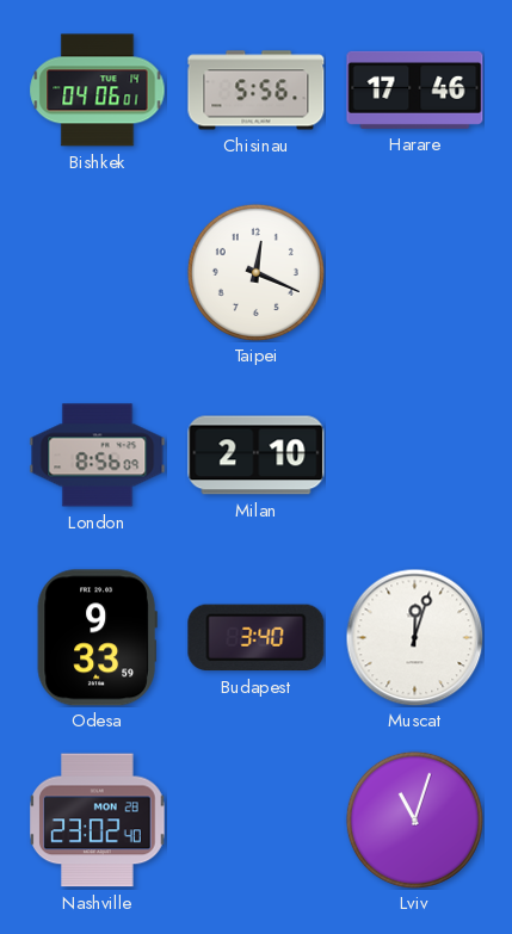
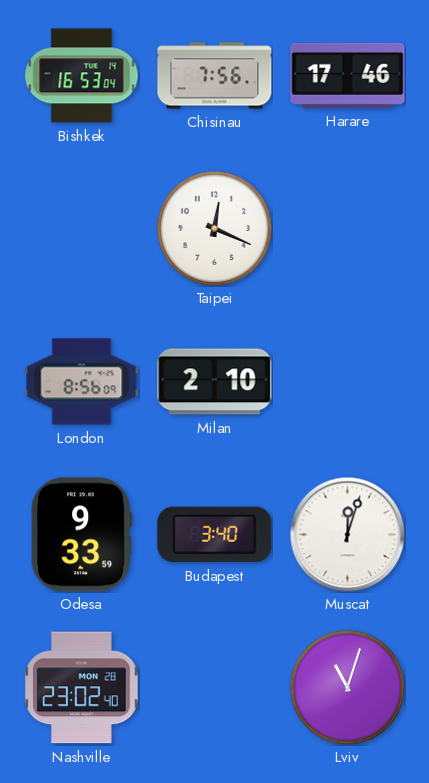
Bishkek: 04:06 -> 16:53
Chisinau: 5:56 -> 7:56
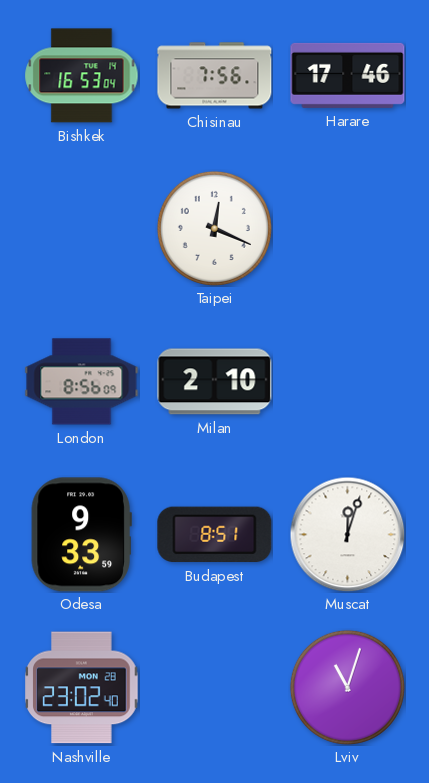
Budapest: 3:40 -> 8:51
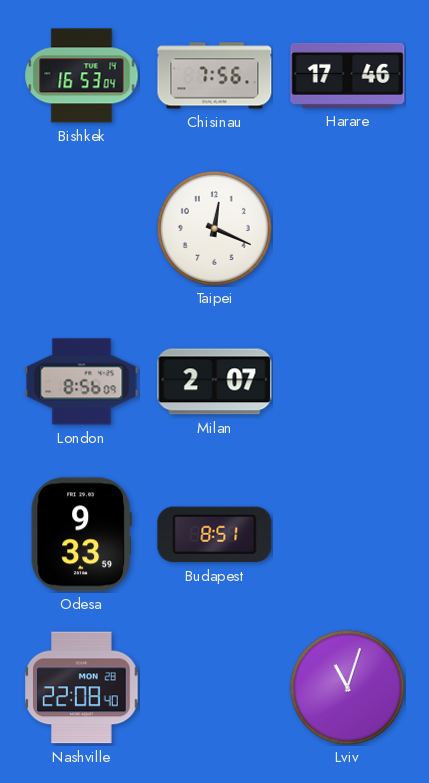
Milan: 2:10 -> 2:07
Muscat: 12:03 -> none
Nashville: 23:02 -> 22:08
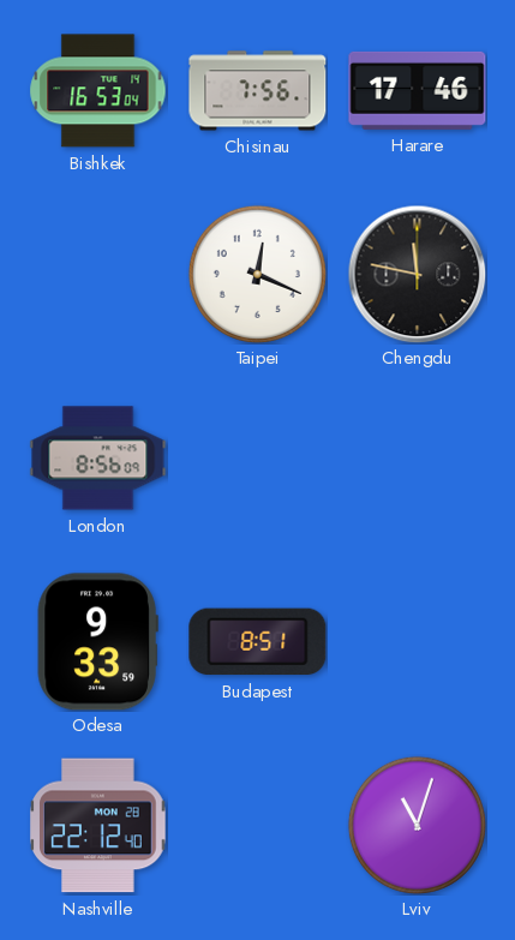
Chengdu: none -> 11:47
Milan: 2:07 -> none
Nashville: 22:08 -> 22:12
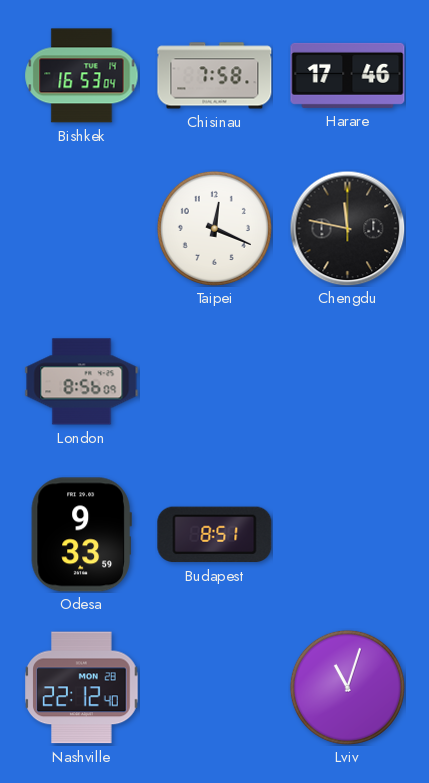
Chisinau: 7:56 -> 7:58
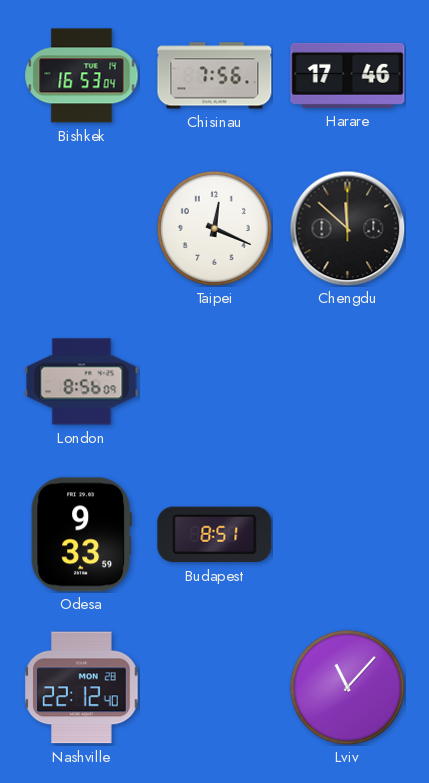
Chisinau: 7:58 -> 7:56
Chengdu: 11:47 -> 11:52
Lviv: 11:03 -> 11:07
